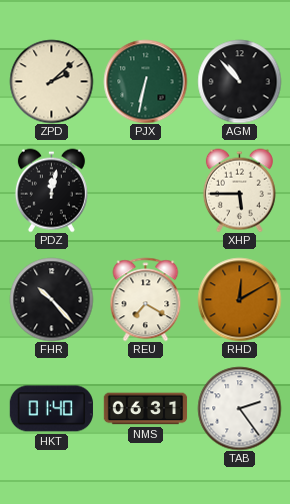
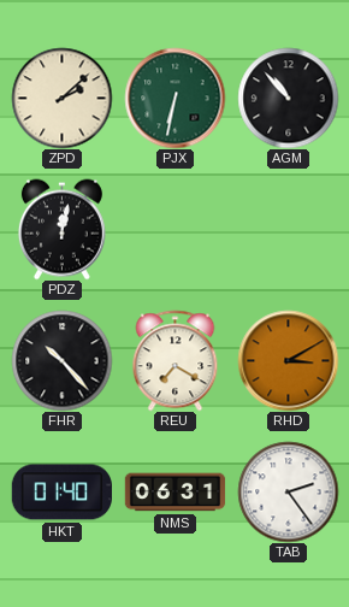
XHP: 5:45 -> none
RHD: 12:10 -> 3:10
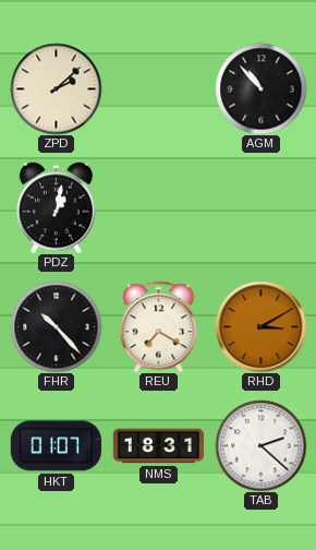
PJX: 6:32 -> none
PDZ: 12:02 -> 1:02
HKT: 01:40 -> 01:07
NMS: 06:31 -> 18:31
TAB: 2:24 -> 2:22
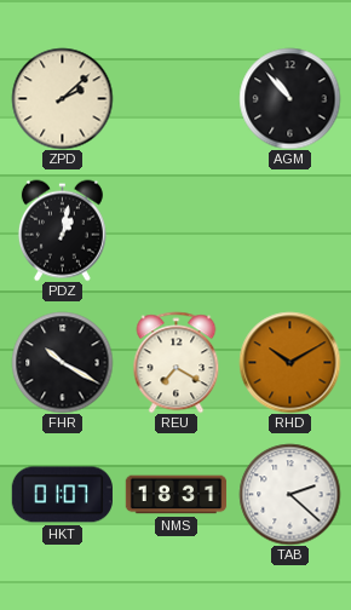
FHR: 10:23 -> 10:20
RHD: 3:10 -> 10:10
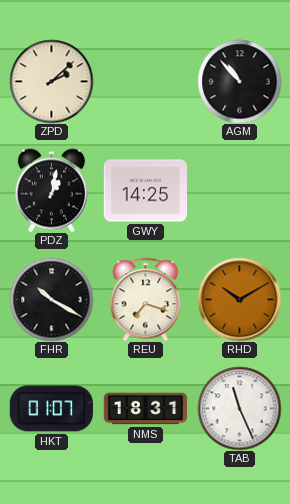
GWY: none -> 14:25
REU: 7:20 -> 7:18
TAB: 2:22 -> 11:26
